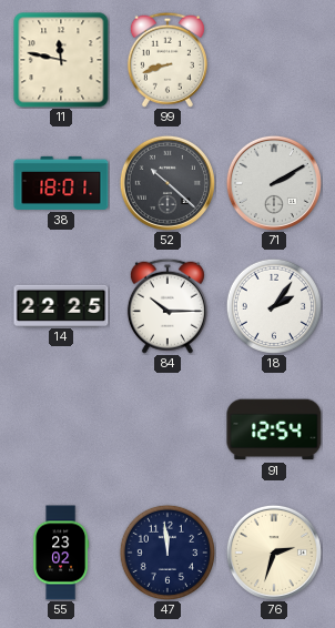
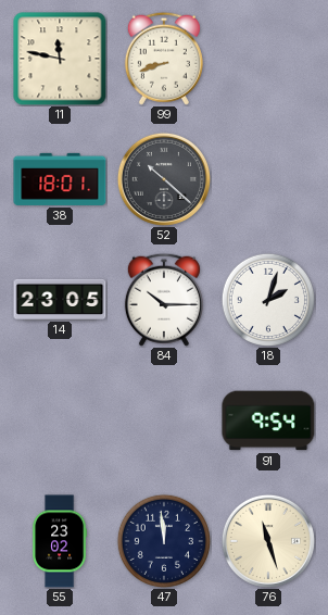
71: 2:10 -> none
14: 22:25 -> 23:05
18: 2:06 -> 2:03
91: 12:54 -> 9:54
76: 2:33 -> 11:27
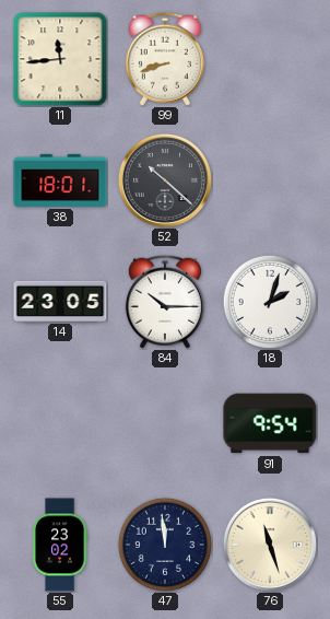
11: 11:47 -> 11:44
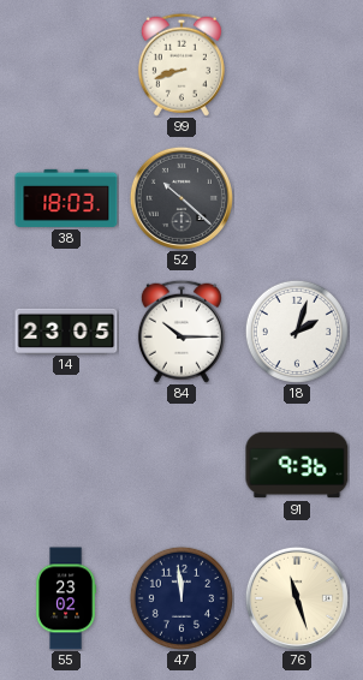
11: 11:44 -> none
38: 18:01 -> 18:03
91: 9:54 -> 9:36
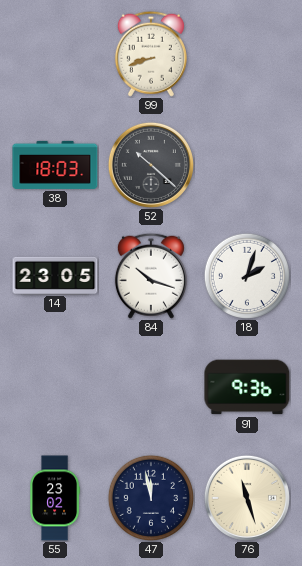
84: 10:15 -> 10:18
47: 11:59 -> 11:58
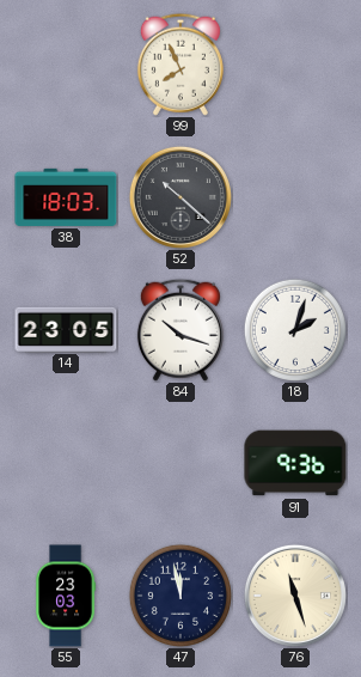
99: 8:42 -> 7:56
55: 23:02 -> 23:03
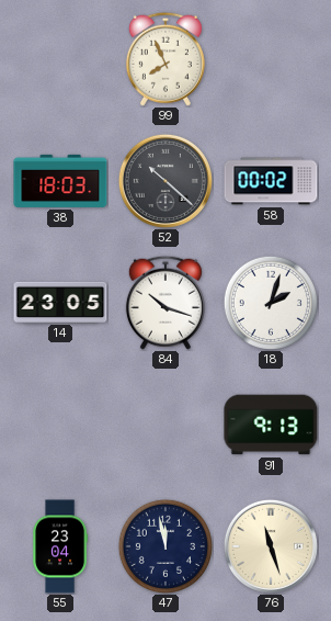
58: none -> 00:02
91: 9:36 -> 9:13
55: 23:03 -> 23:04
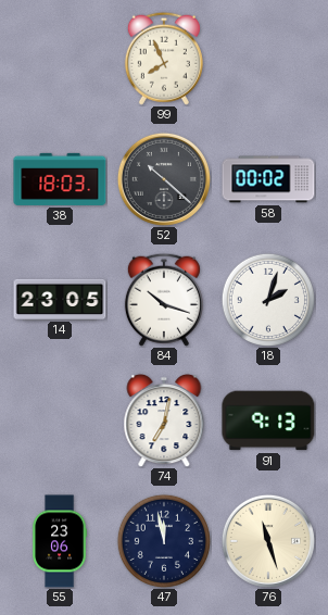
74: none -> 7:02
55: 23:04 -> 23:06
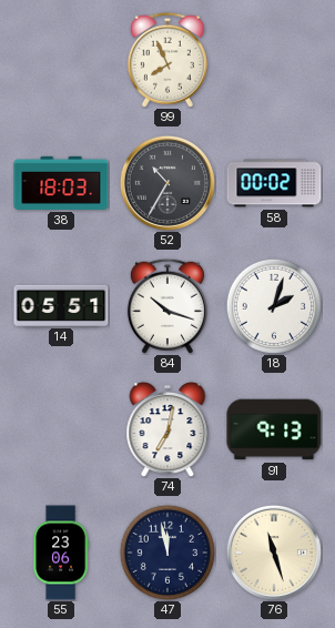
52: 10:22 -> 10:35
14: 23:05 -> 05:51
